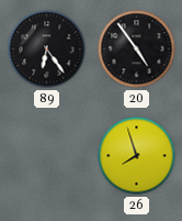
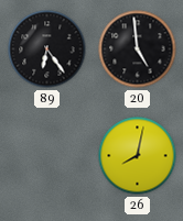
20: 4:54 -> 4:59
26: 7:57 -> 8:02
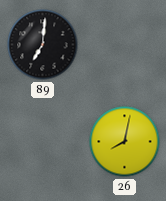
89: 6:24 -> 7:01
20: 4:59 -> none
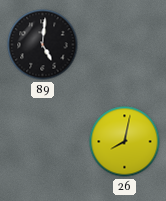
89: 7:01 -> 5:01
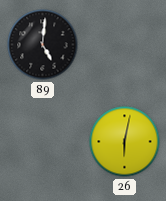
26: 8:02 -> 6:02
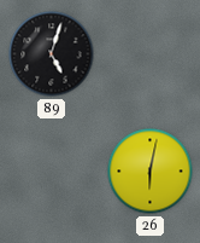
89: 5:01 -> 5:03
